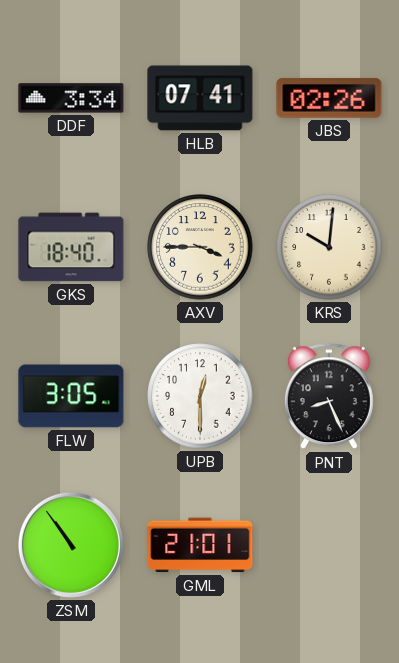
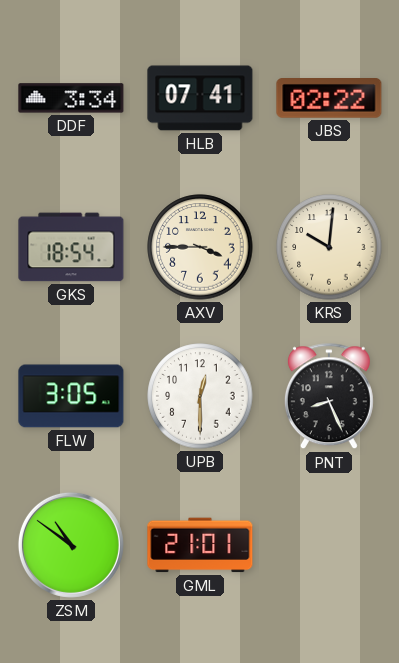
JBS: 02:26 -> 02:22
GKS: 18:40 -> 18:54
ZSM: 10:54 -> 10:51
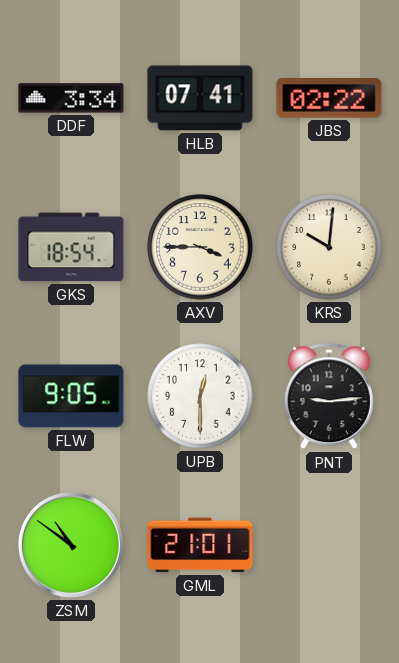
FLW: 3:05 -> 9:05
PNT: 8:26 -> 9:14
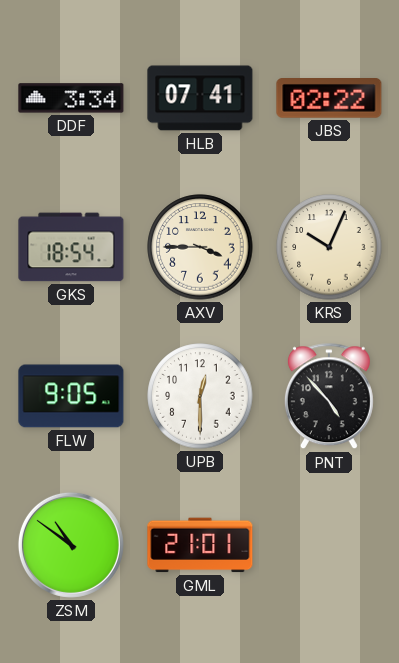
KRS: 10:01 -> 10:04
PNT: 9:14 -> 4:53
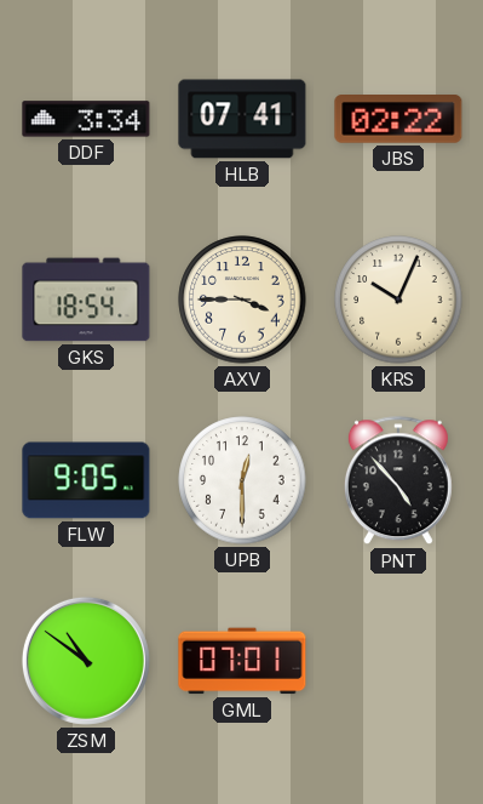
GML: 21:01 -> 07:01
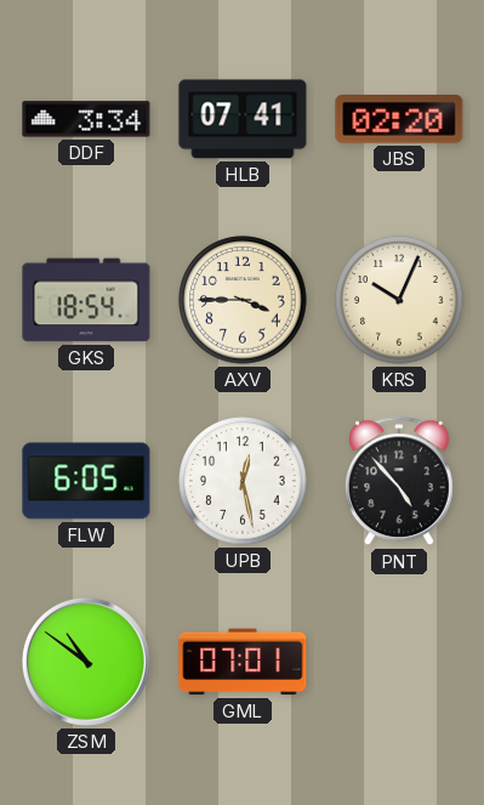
JBS: 02:22 -> 02:20
FLW: 9:05 -> 6:05
UPB: 12:30 -> 12:28
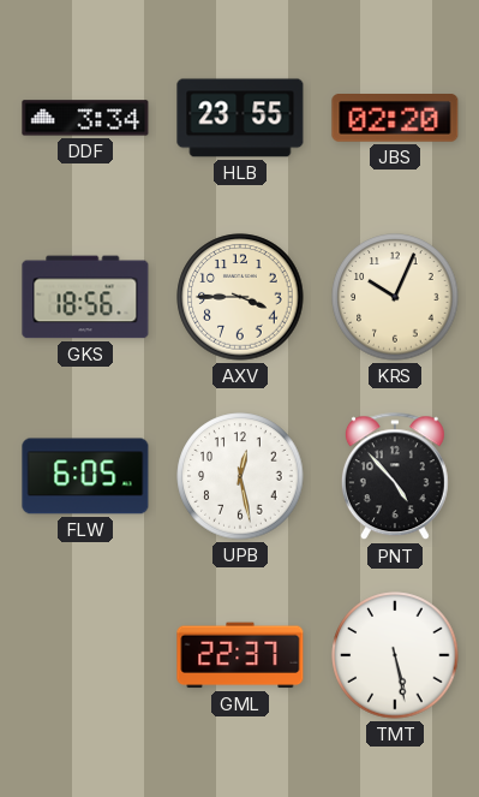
HLB: 07:41 -> 23:55
GKS: 18:54 -> 18:56
ZSM: 10:51 -> none
GML: 07:01 -> 22:37
TMT: none -> 5:28
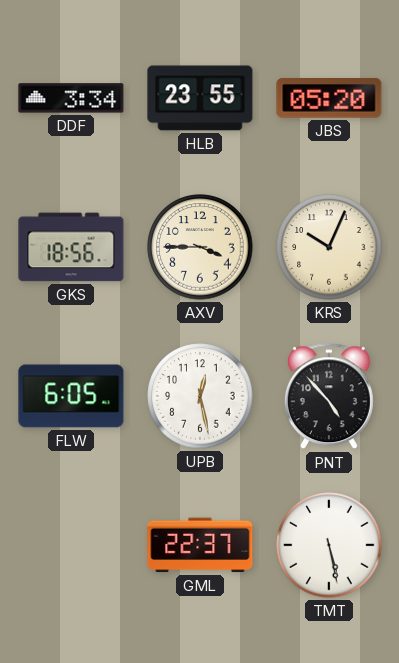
JBS: 02:20 -> 05:20
